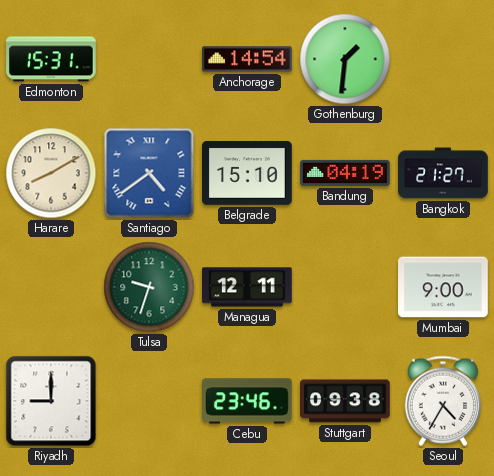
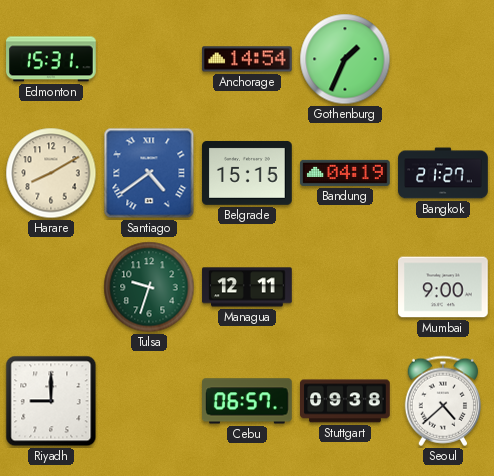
Gothenburg: 1:31 -> 1:34
Belgrade: 15:10 -> 15:15
Cebu: 23:46 -> 06:57
Seoul: 4:35 -> 4:38
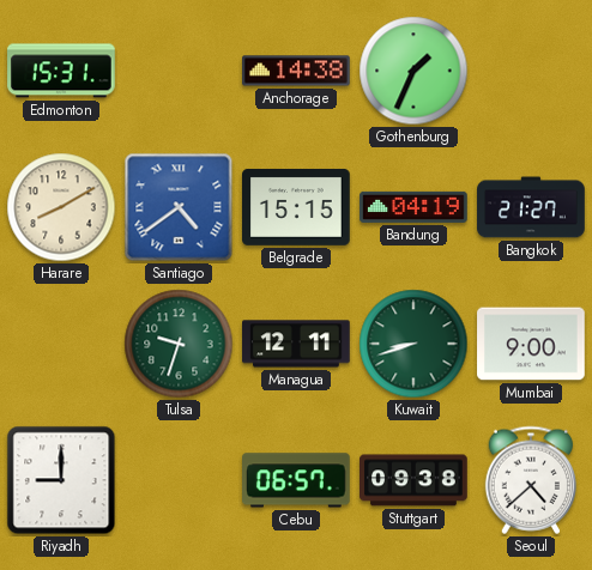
Anchorage: 14:54 -> 14:38
Kuwait: none -> 8:42
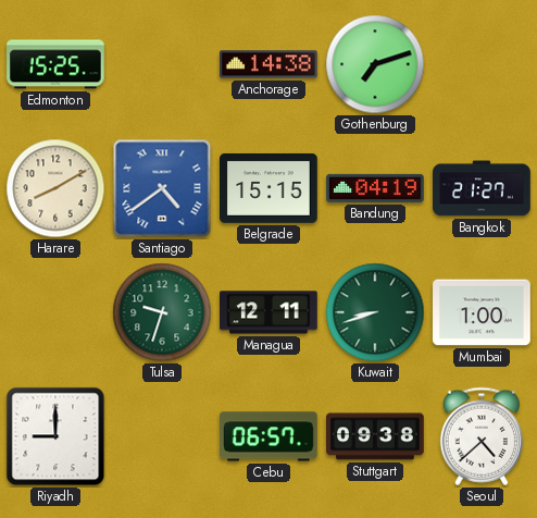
Edmonton: 15:31 -> 15:25
Gothenburg: 1:34 -> 7:12
Mumbai: 9:00 -> 1:00
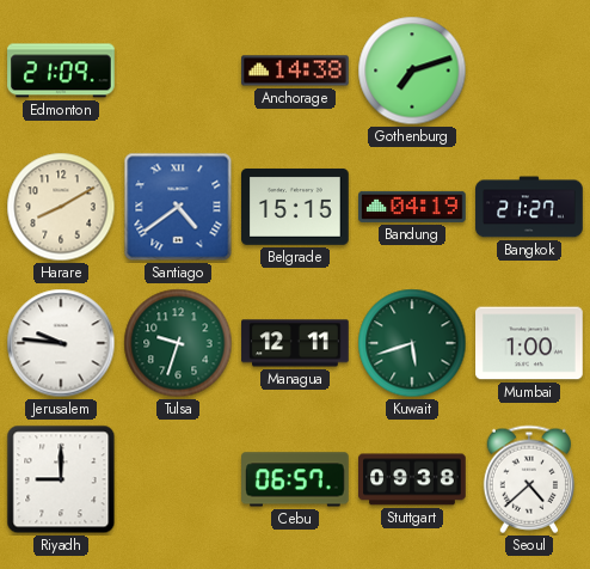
Edmonton: 15:25 -> 21:09
Jerusalem: none -> 9:46
Kuwait: 8:42 -> 5:42
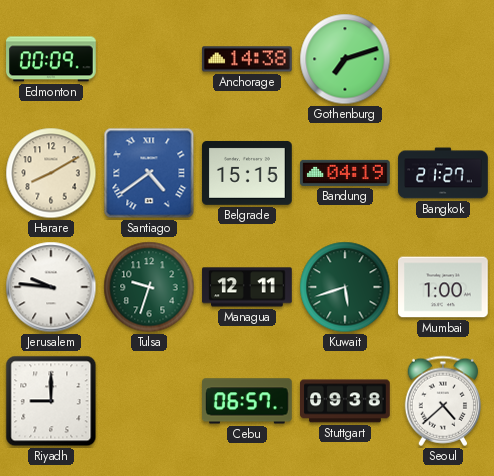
Edmonton: 21:09 -> 00:09
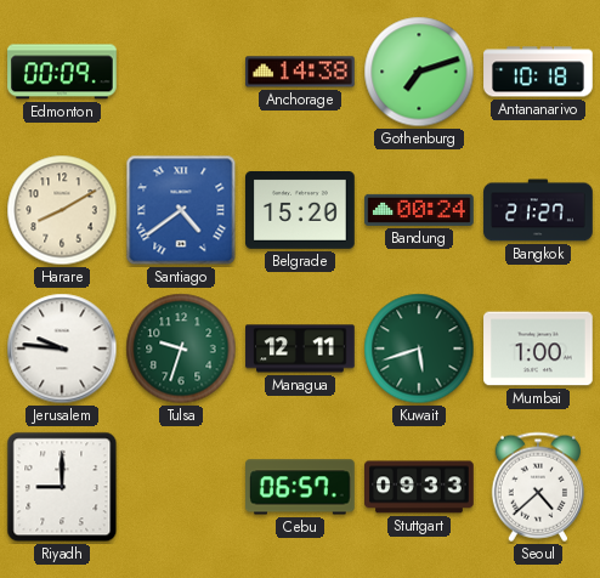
Antananarivo: none -> 10:18
Belgrade: 15:15 -> 15:20
Bandung: 04:19 -> 00:24
Stuttgart: 09:38 -> 09:33
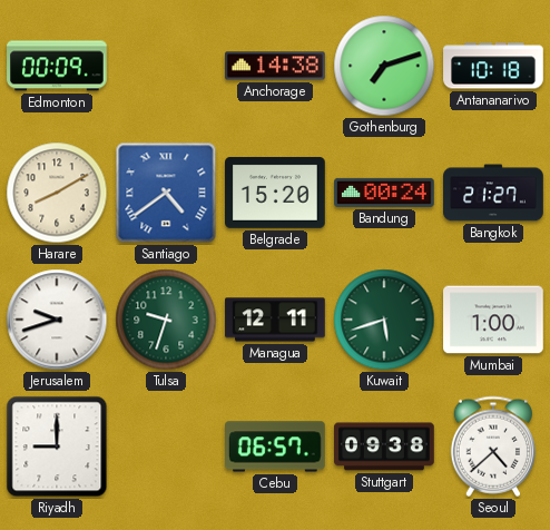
Jerusalem: 9:46 -> 9:42
Stuttgart: 09:33 -> 09:38
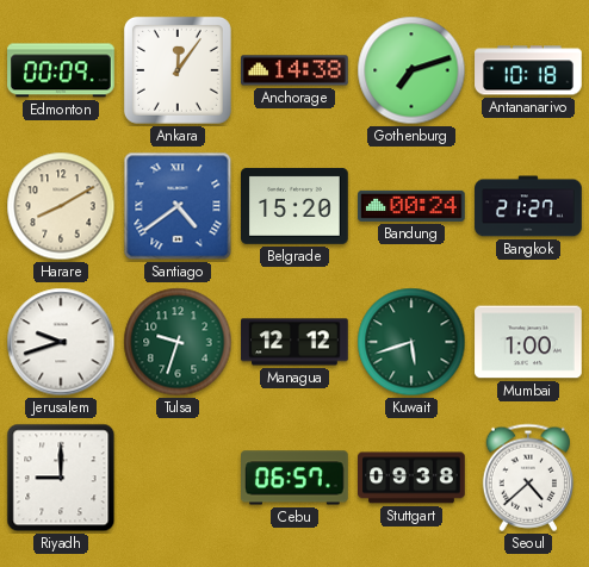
Ankara: none -> 12:06
Managua: 12:11 -> 12:12
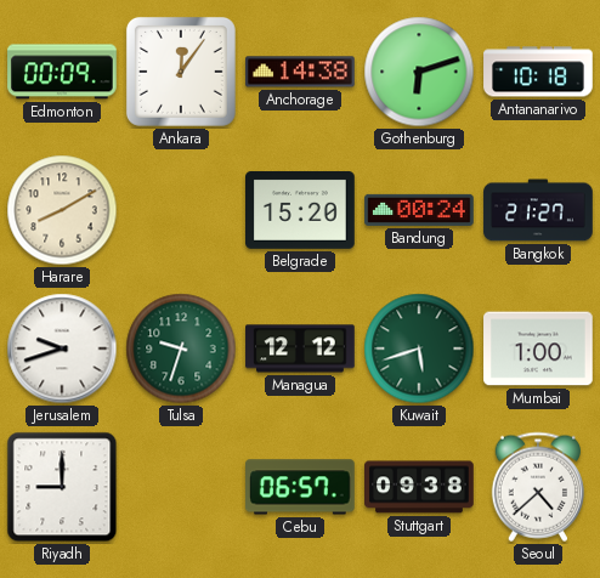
Gothenburg: 7:12 -> 6:12
Santiago: 4:39 -> none
